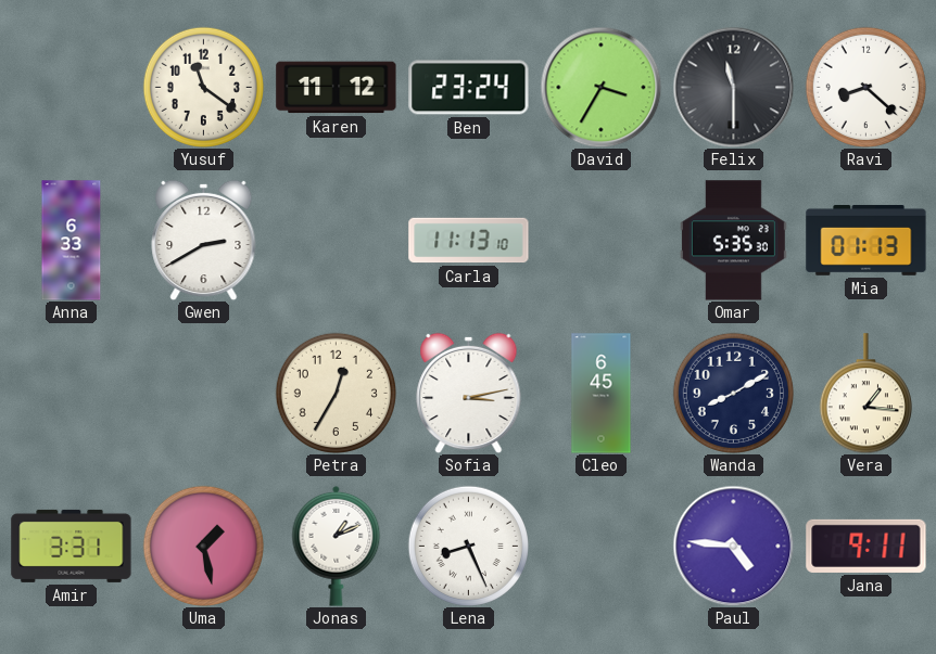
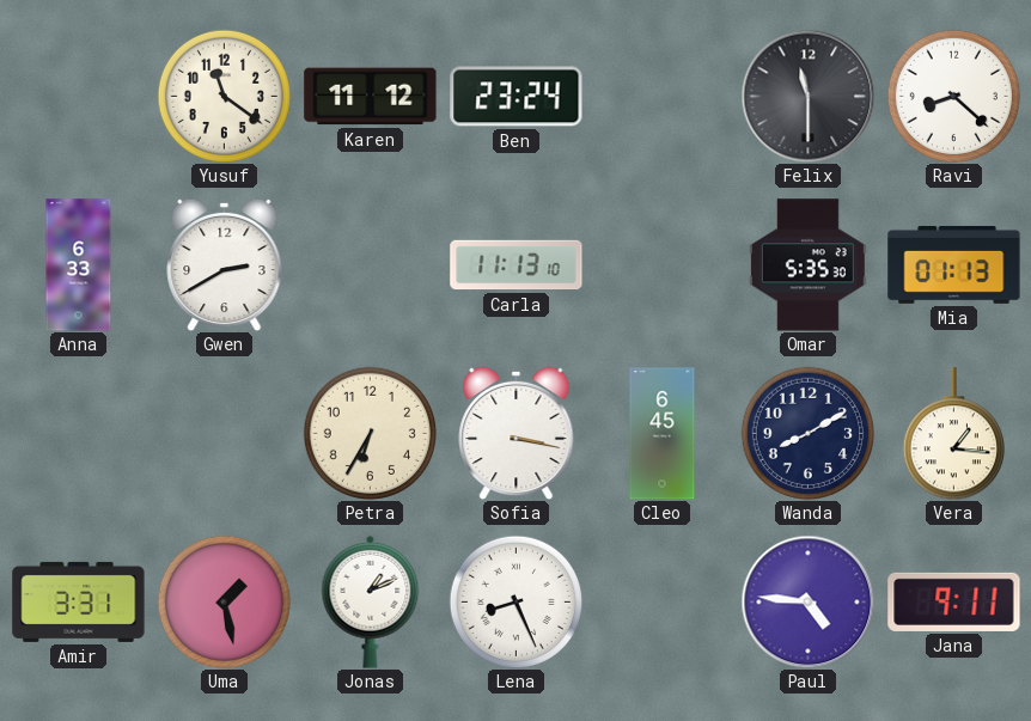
David: 3:35 -> none
Petra: 12:35 -> 6:35
Sofia: 3:13 -> 3:17
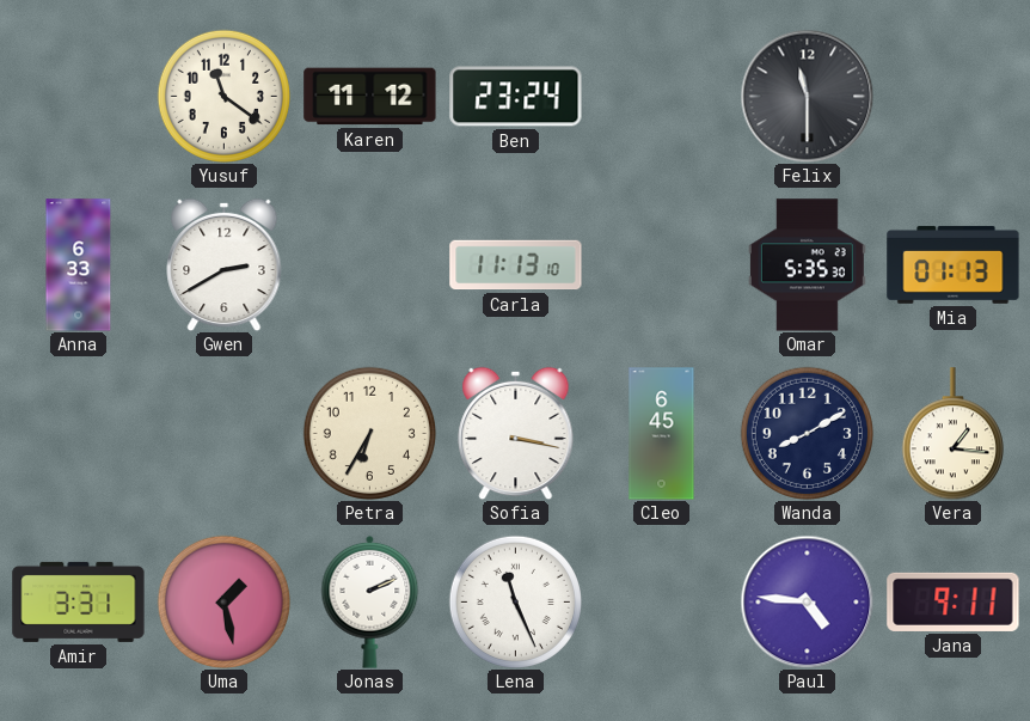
Ravi: 8:22 -> none
Jonas: 1:11 -> 2:11
Lena: 8:26 -> 11:26
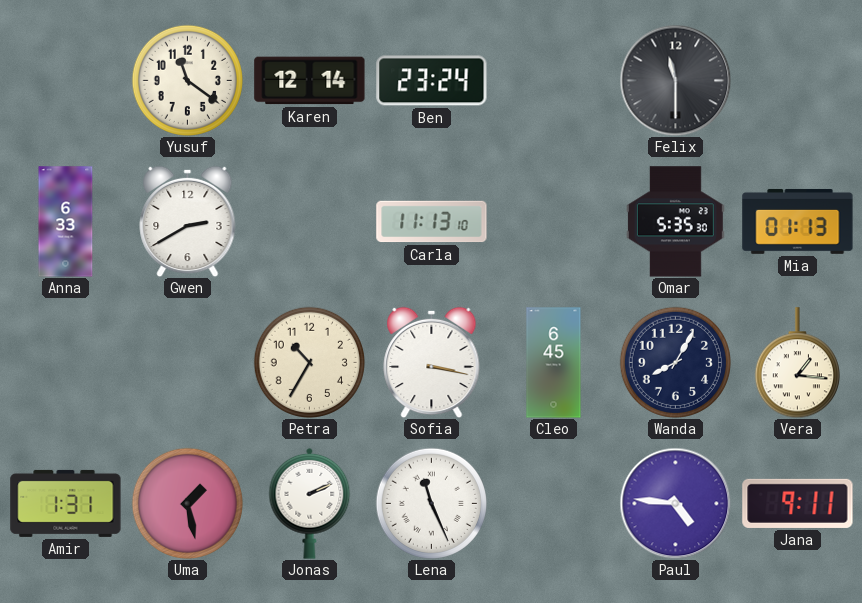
Karen: 11:12 -> 12:14
Petra: 6:35 -> 10:35
Wanda: 8:10 -> 8:05
Amir: 3:31 -> 1:31
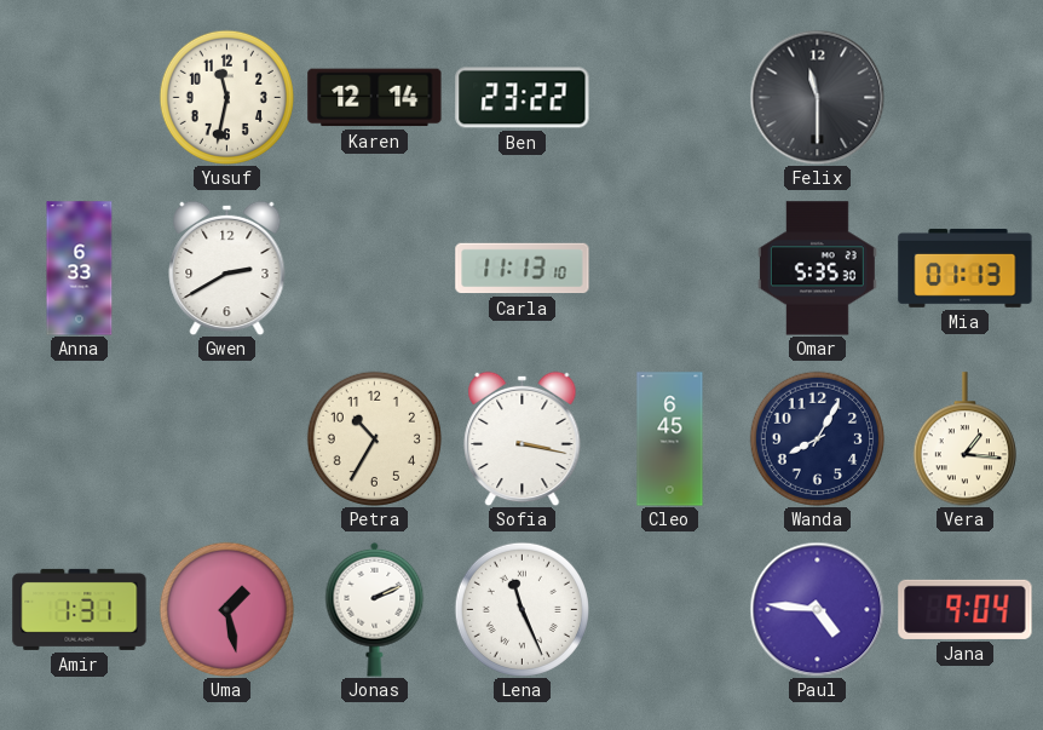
Yusuf: 11:21 -> 11:32
Ben: 23:24 -> 23:22
Jana: 9:11 -> 9:04
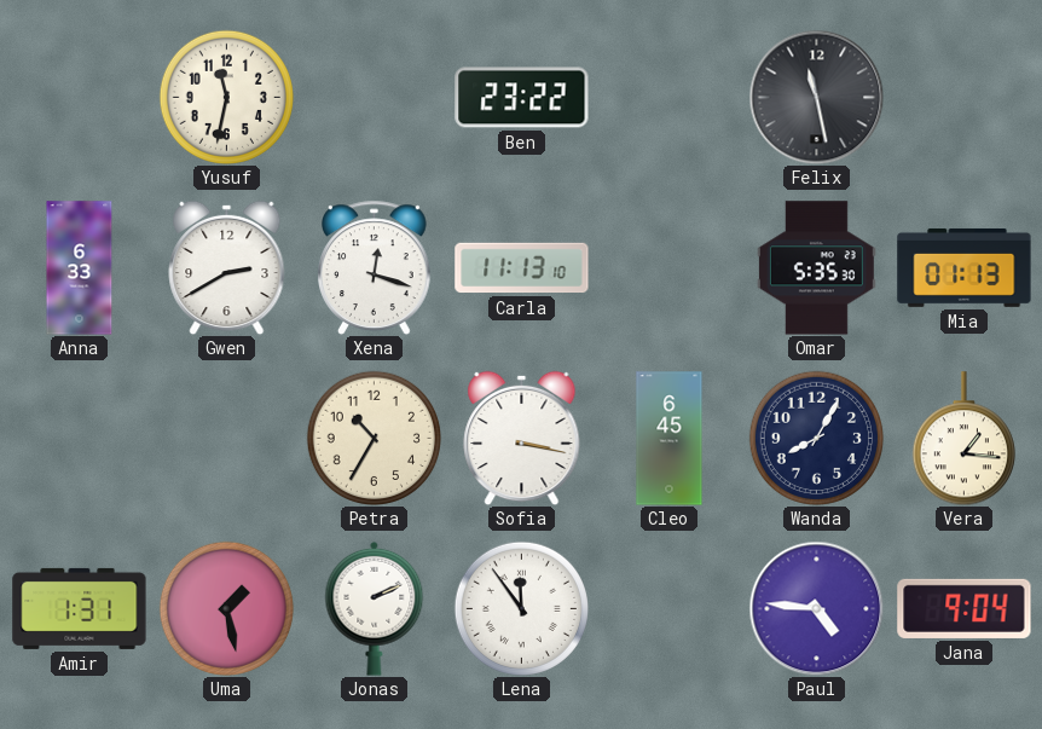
Karen: 12:14 -> none
Felix: 11:30 -> 11:28
Xena: none -> 12:18
Lena: 11:26 -> 11:54
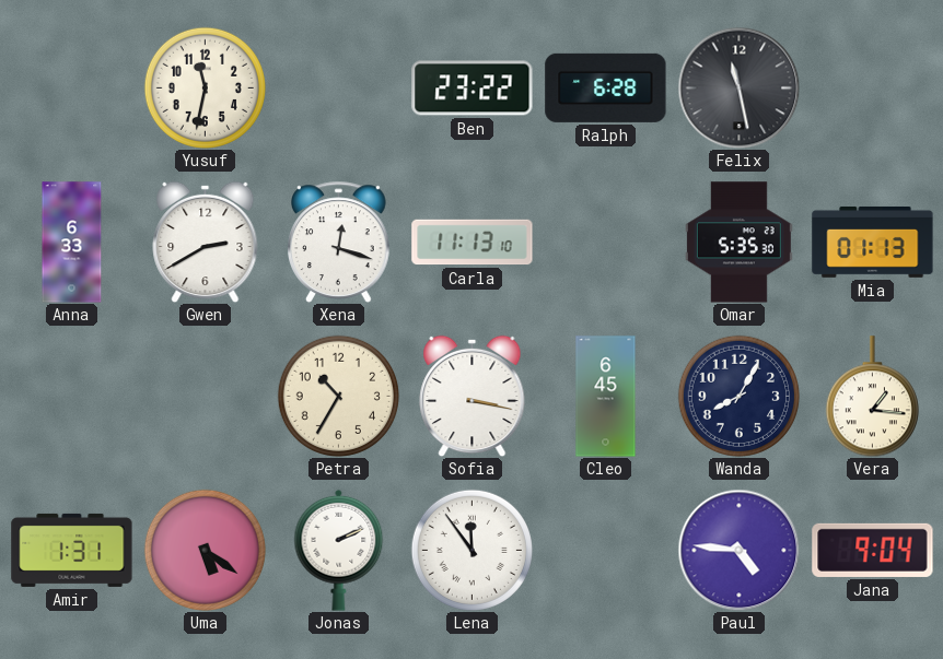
Ralph: none -> 6:28
Uma: 1:28 -> 5:21
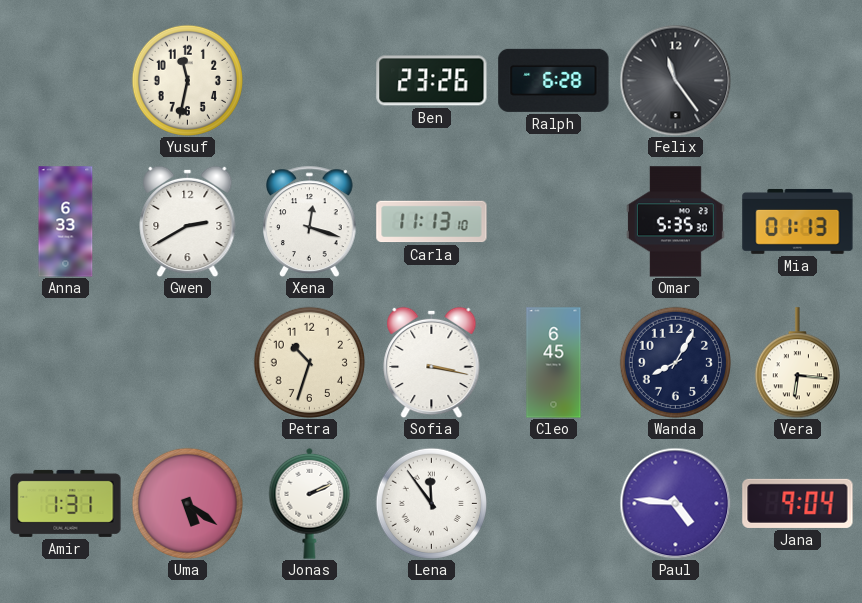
Ben: 23:22 -> 23:26
Felix: 11:28 -> 11:24
Petra: 10:35 -> 10:33
Vera: 1:16 -> 6:16
